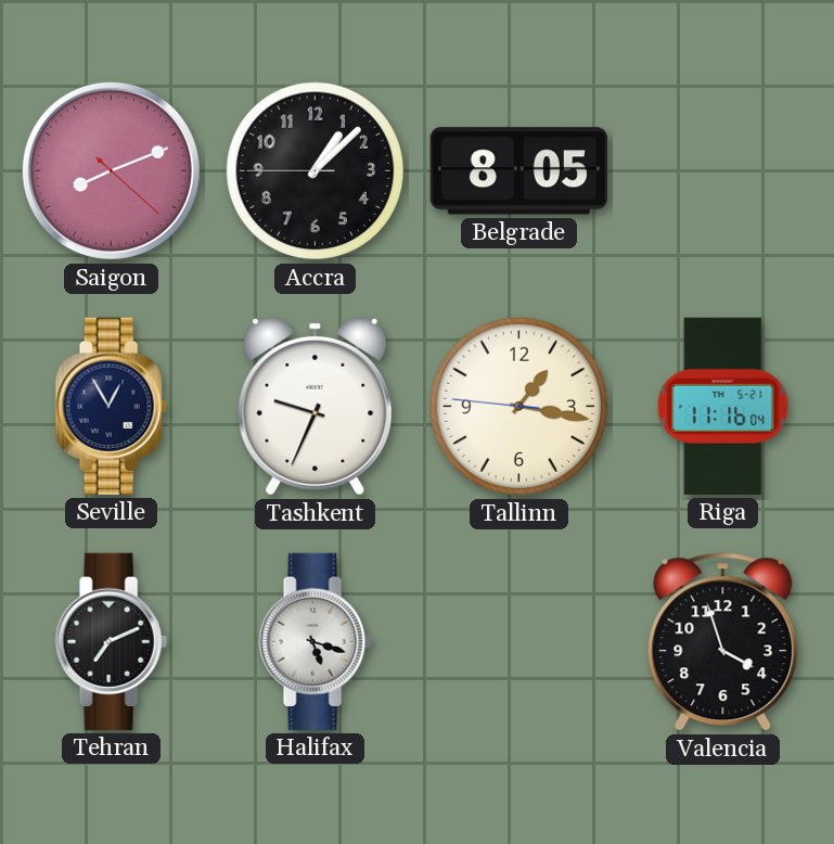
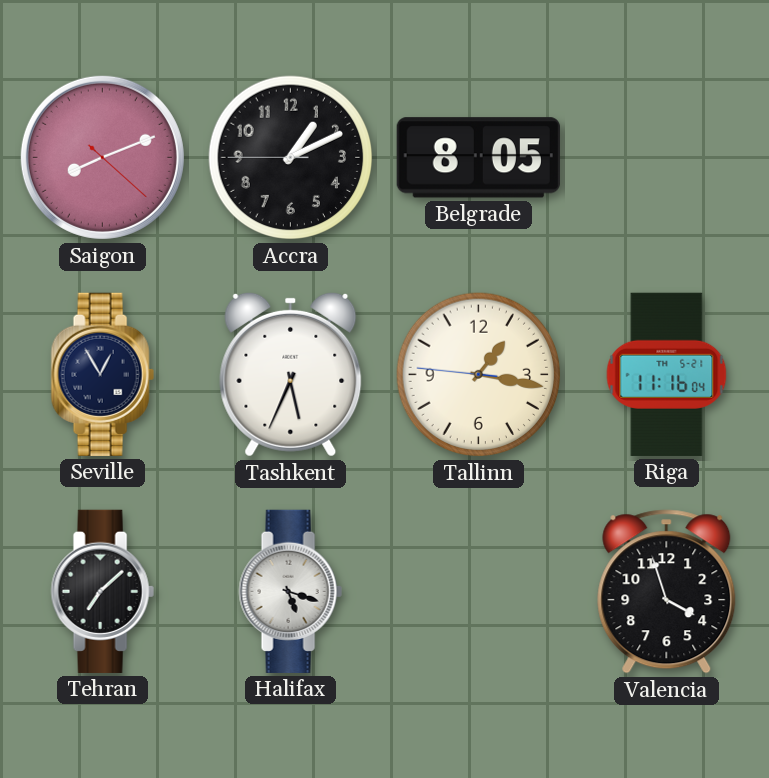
Accra: 1:07 -> 1:10
Tashkent: 9:34 -> 5:34
Tehran: 7:11 -> 7:08
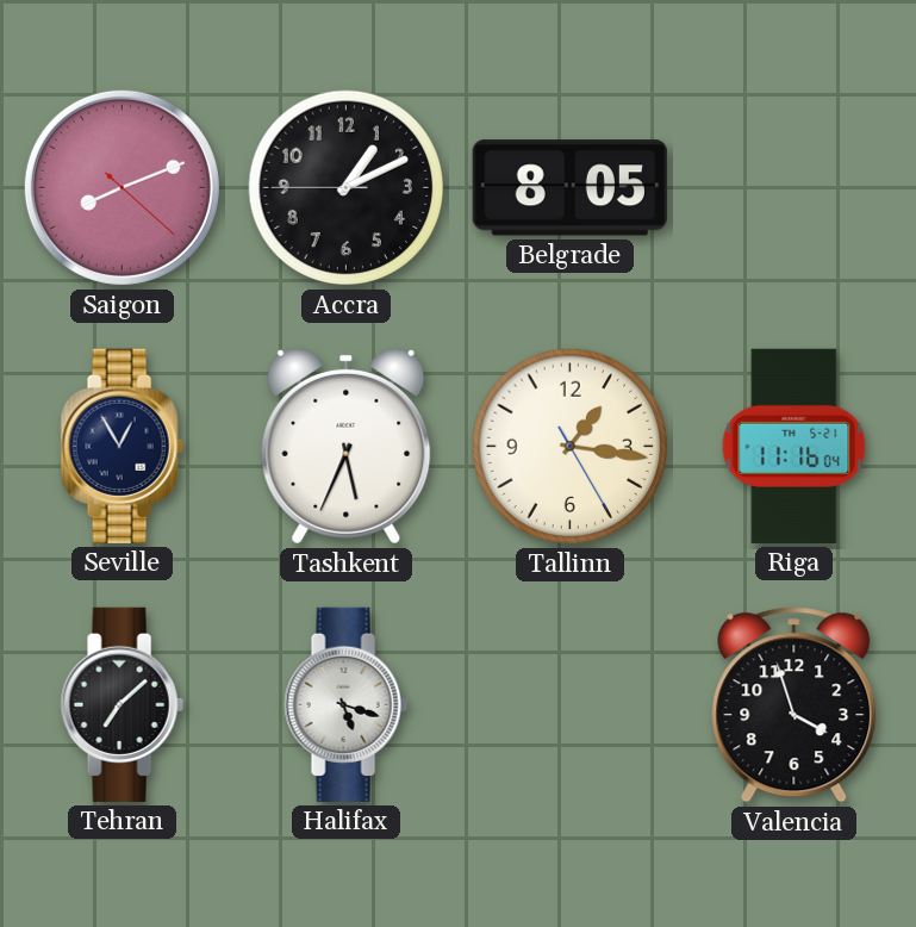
Tallinn: 1:16:46 -> 1:16:25
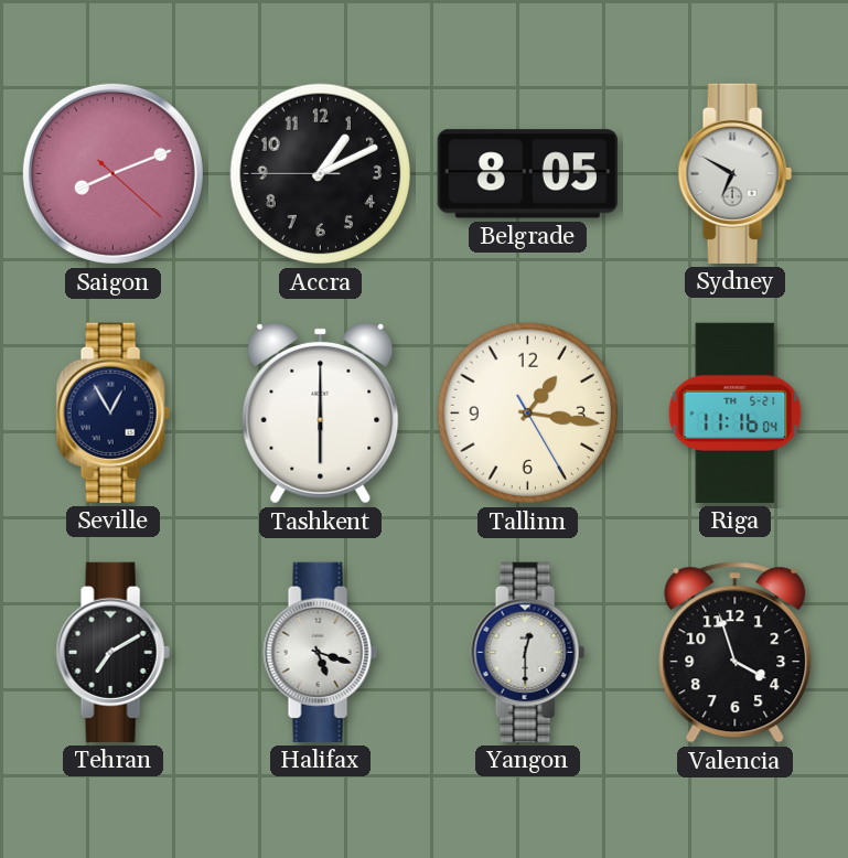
Sydney: none -> 6:50
Tashkent: 5:34 -> 6:00
Tehran: 7:08 -> 7:10
Yangon: none -> 12:30
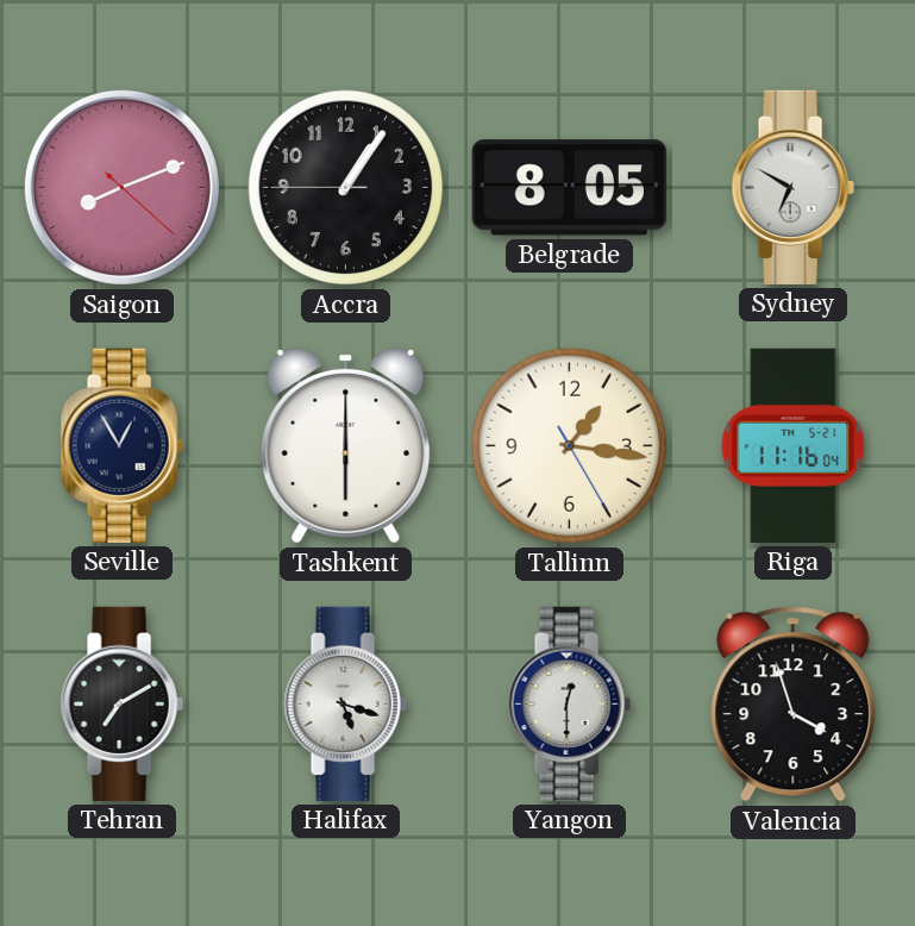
Accra: 1:10 -> 1:05
